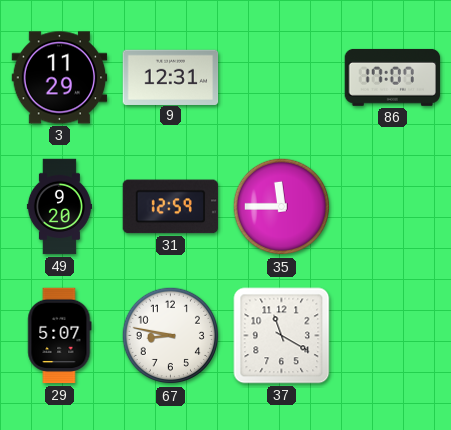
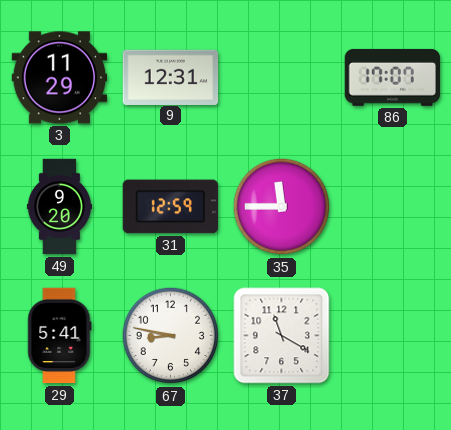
29: 5:07 -> 5:41
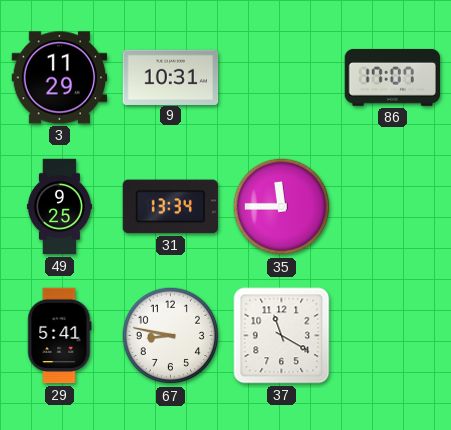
9: 12:31 -> 10:31
49: 9:20 -> 9:25
31: 12:59 -> 13:34
